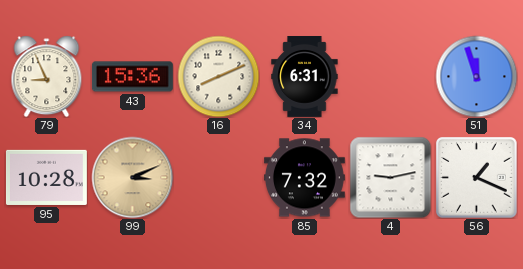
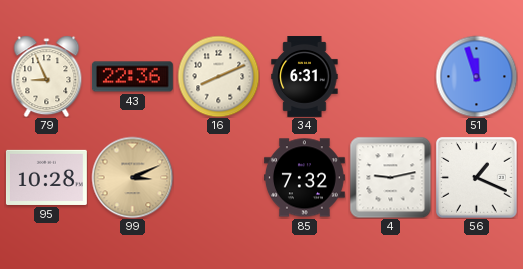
43: 15:36 -> 22:36
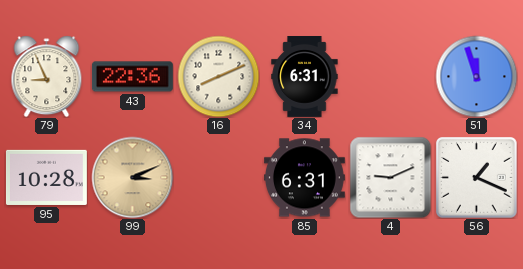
85: 7:32 -> 6:31
4: 9:13 -> 9:11
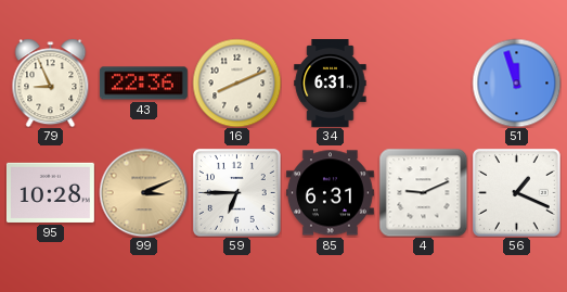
59: none -> 6:45
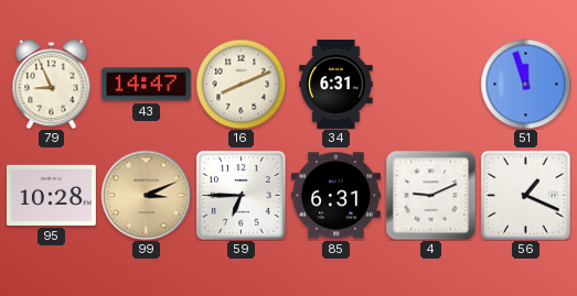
43: 22:36 -> 14:47
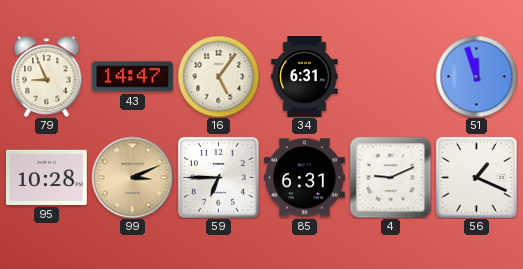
16: 8:11 -> 5:06
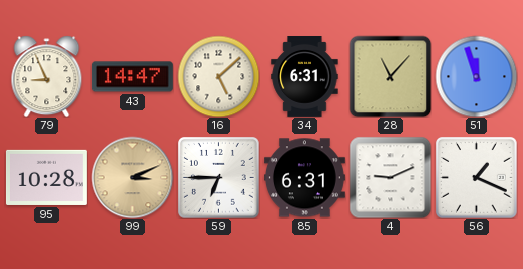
16: 5:06 -> 5:08
28: none -> 11:07
